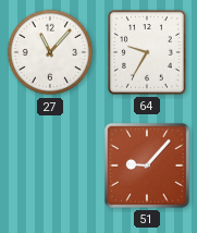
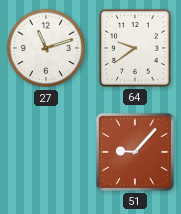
27: 11:07 -> 11:12
64: 9:35 -> 9:39
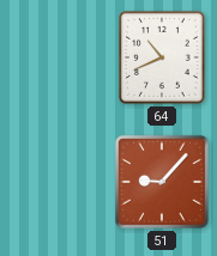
27: 11:12 -> none
64: 9:39 -> 10:41
